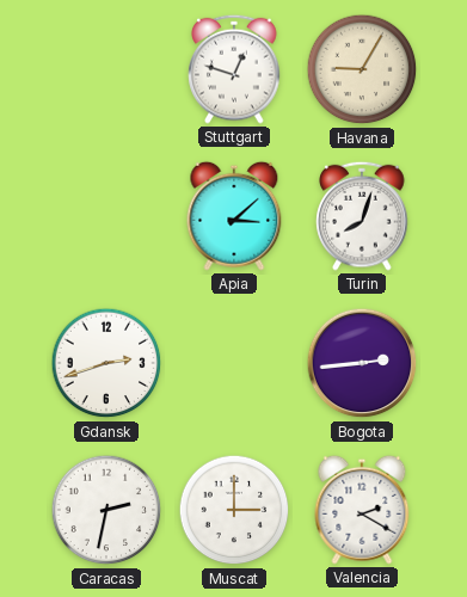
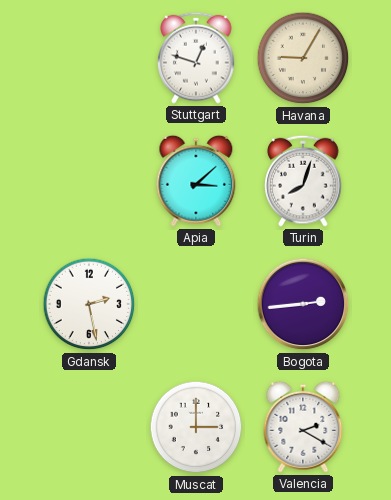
Gdansk: 2:42 -> 2:28
Caracas: 2:32 -> none
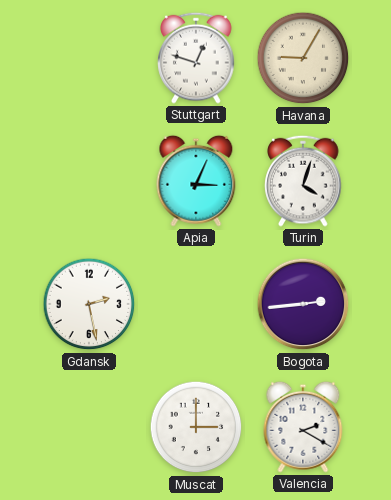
Apia: 3:08 -> 3:04
Turin: 8:03 -> 4:03
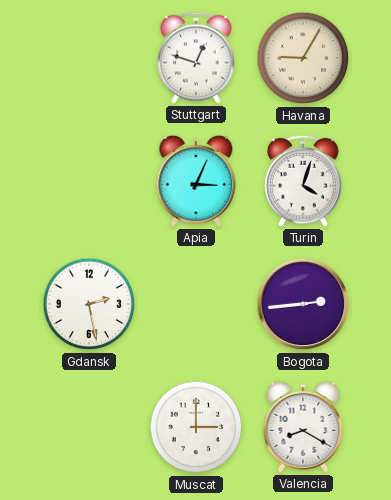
Valencia: 2:20 -> 8:20
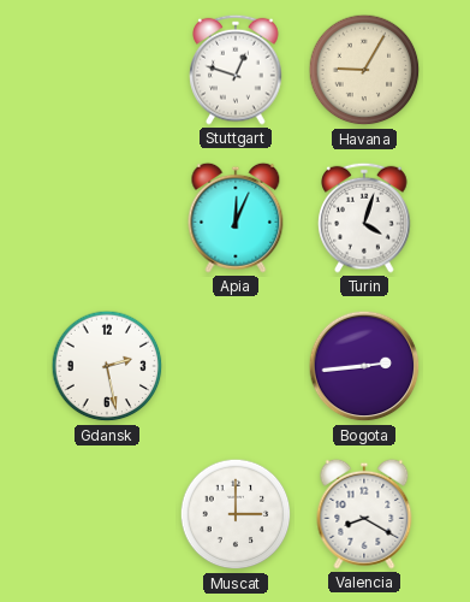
Apia: 3:04 -> 12:04
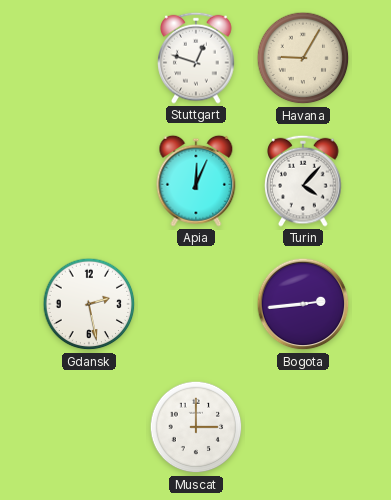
Turin: 4:03 -> 4:07
Valencia: 8:20 -> none
